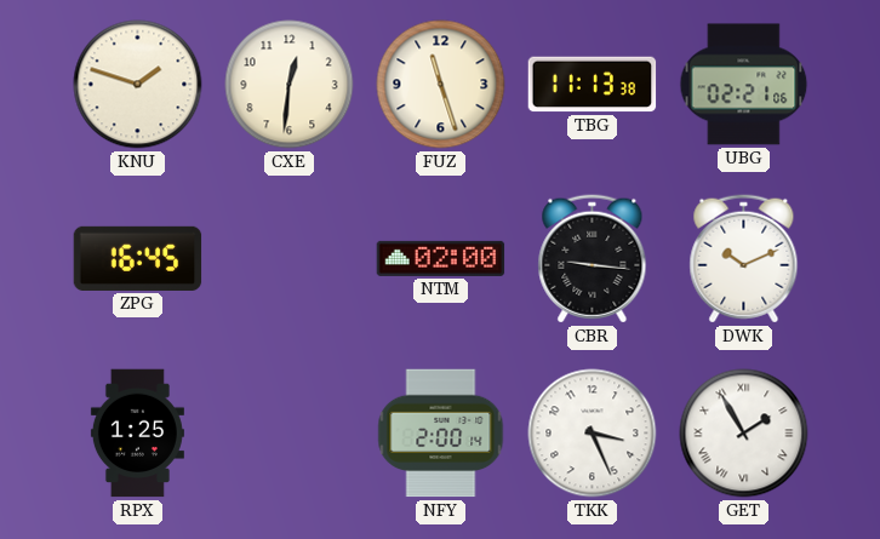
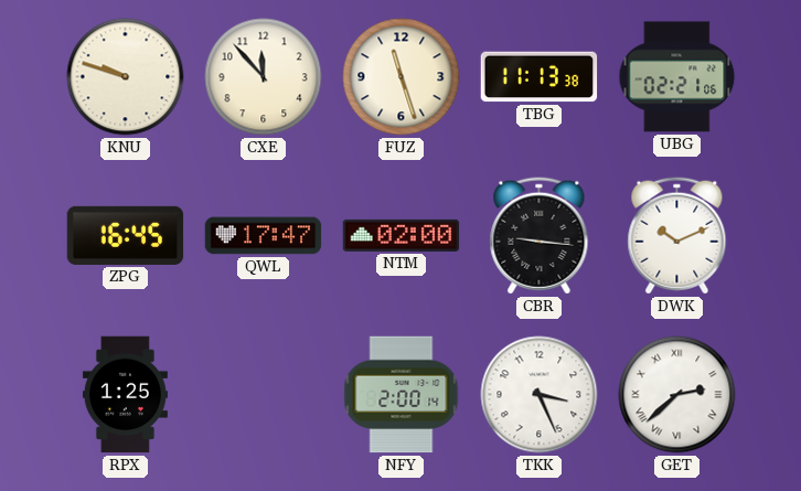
KNU: 1:48 -> 9:48
CXE: 12:31 -> 11:53
QWL: none -> 17:47
GET: 1:55 -> 2:38
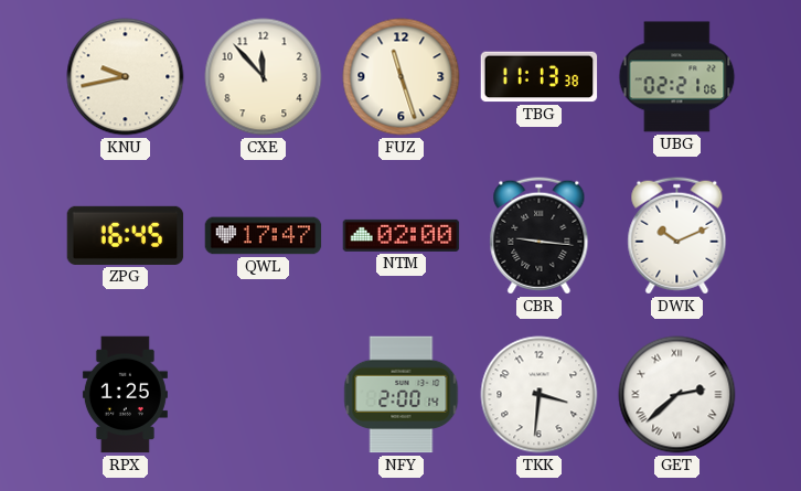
KNU: 9:48 -> 9:43
TKK: 3:26 -> 3:31
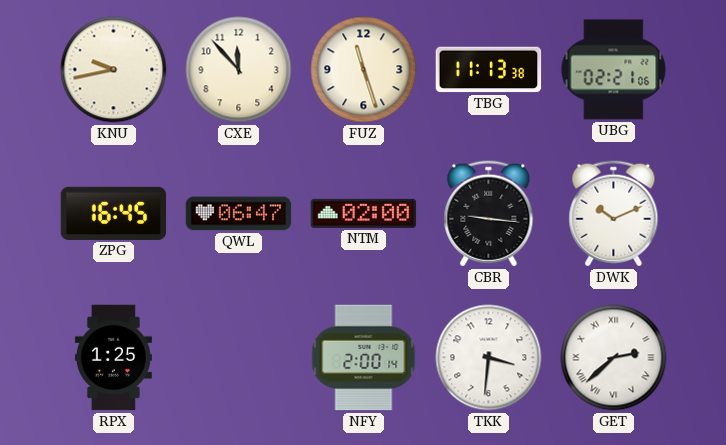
QWL: 17:47 -> 06:47
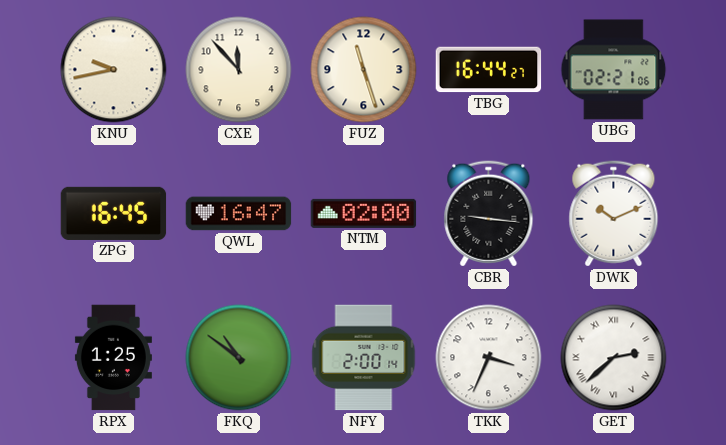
TBG: 11:13 -> 16:44
QWL: 06:47 -> 16:47
FKQ: none -> 10:51
TKK: 3:31 -> 3:34
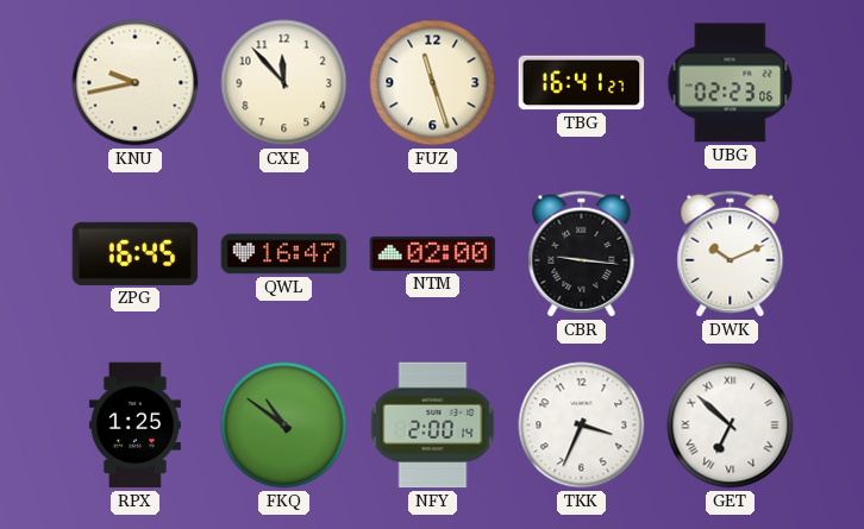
TBG: 16:44 -> 16:41
UBG: 02:21 -> 02:23
GET: 2:38 -> 6:52
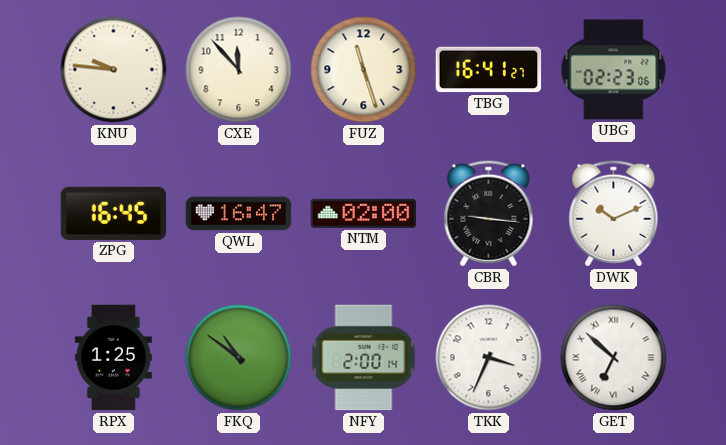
KNU: 9:43 -> 9:46
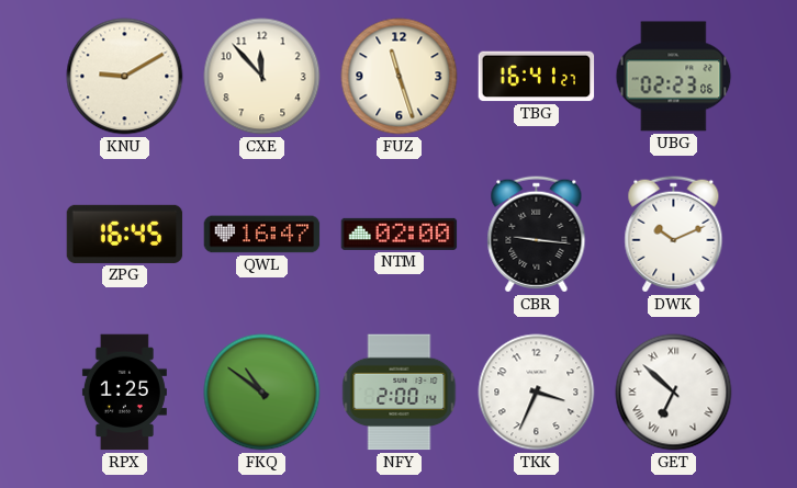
KNU: 9:46 -> 9:10
